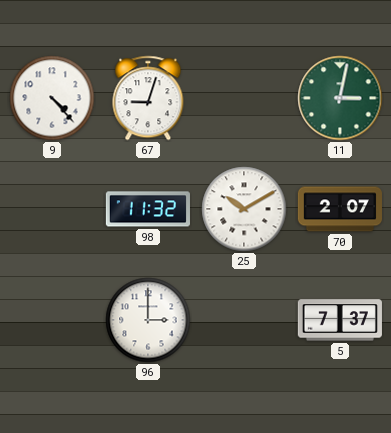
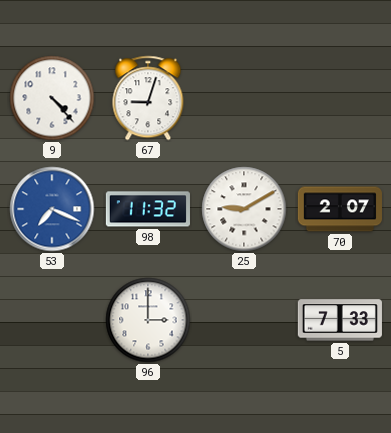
11: 3:02 -> none
53: none -> 7:19
25: 10:10 -> 9:10
5: 7:37 -> 7:33
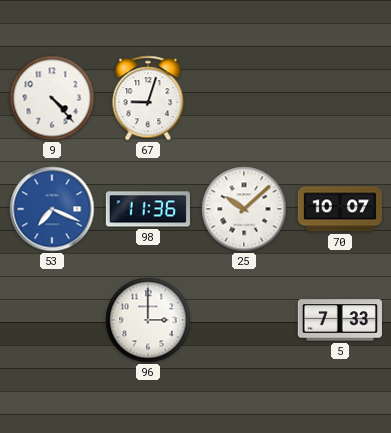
98: 11:32 -> 11:36
25: 9:10 -> 10:08
70: 2:07 -> 10:07
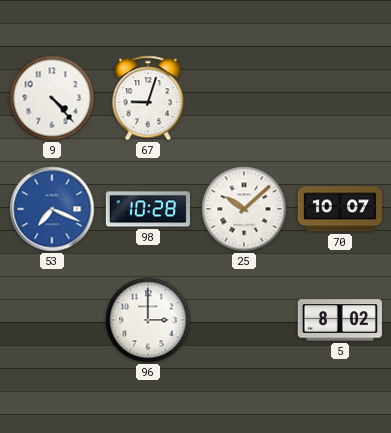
98: 11:36 -> 10:28
5: 7:33 -> 8:02
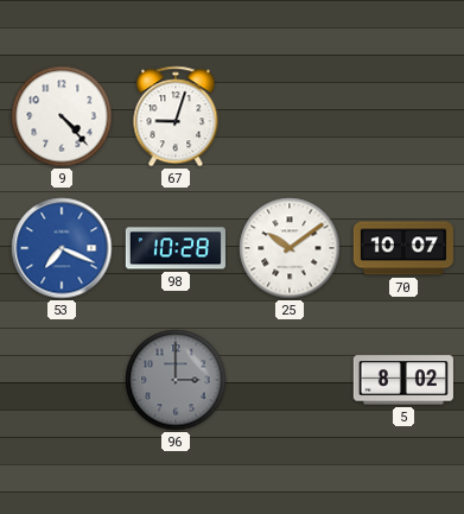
25: 10:08 -> 10:09
96 dial: white -> grey
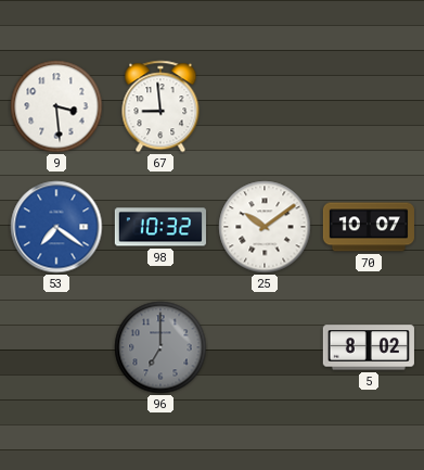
9: 4:23 -> 3:29
67: 9:03 -> 8:59
53: 7:19 -> 7:21
98: 10:28 -> 10:32
96: 3:00 -> 7:00
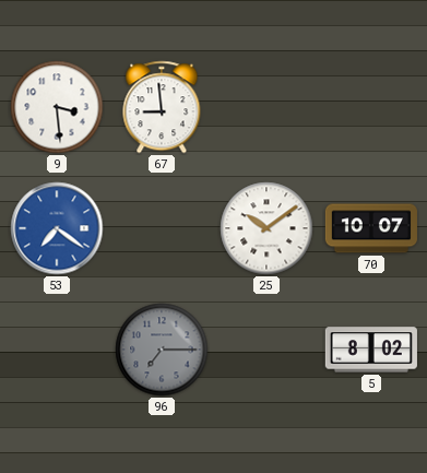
98: 10:32 -> none
96: 7:00 -> 7:15
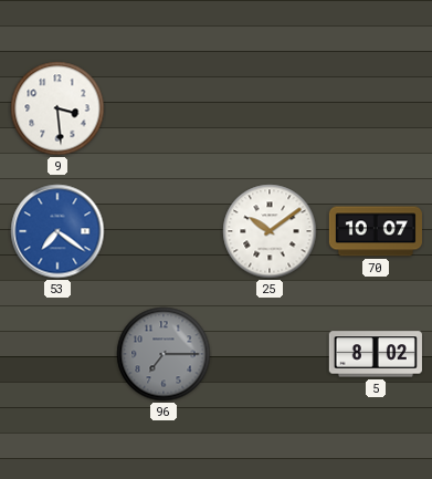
67: 8:59 -> none
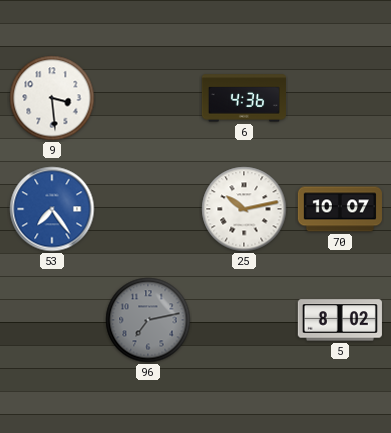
6: none -> 4:36
53: 7:21 -> 7:24
25: 10:09 -> 10:13
96: 7:15 -> 7:13
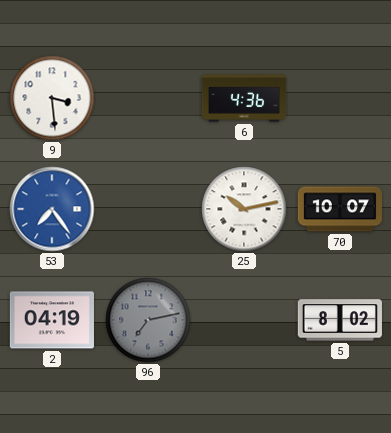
2: none -> 04:19
